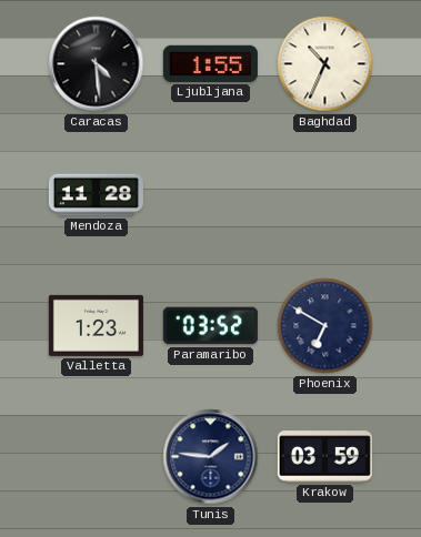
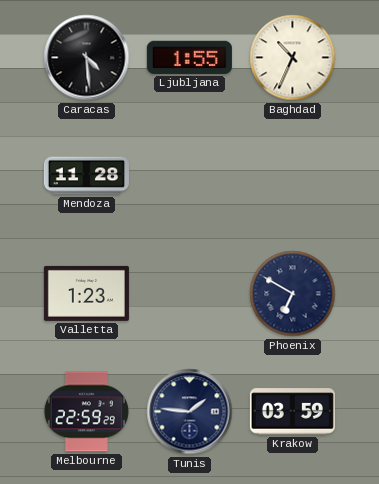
Paramaribo: 03:52 -> none
Melbourne: none -> 22:59
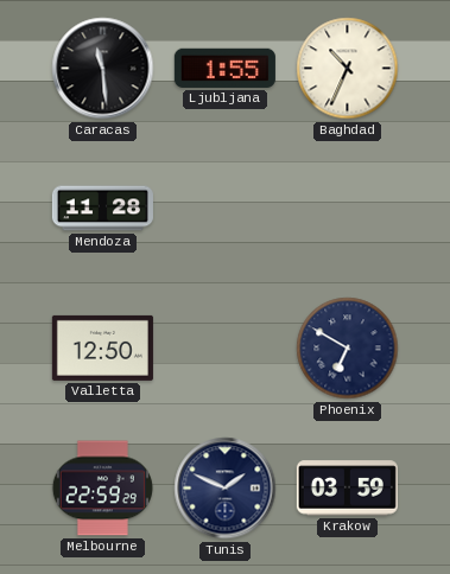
Caracas: 4:29 -> 11:29
Valletta: 1:23 -> 12:50
Tunis: 1:46 -> 1:49
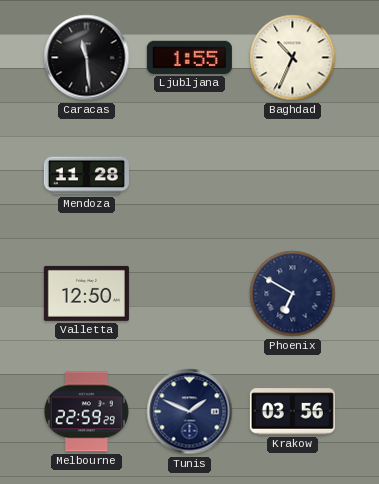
Krakow: 03:59 -> 03:56
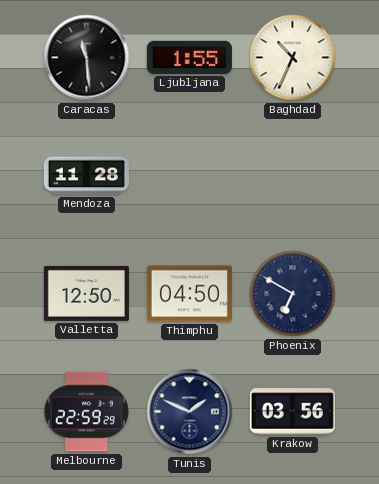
Thimphu: none -> 04:50
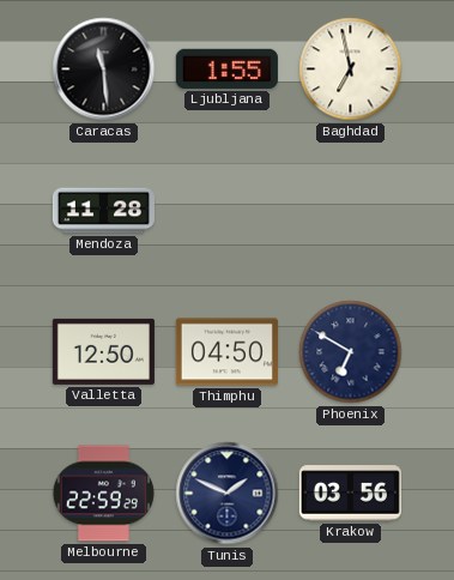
Baghdad: 10:34 -> 6:58
